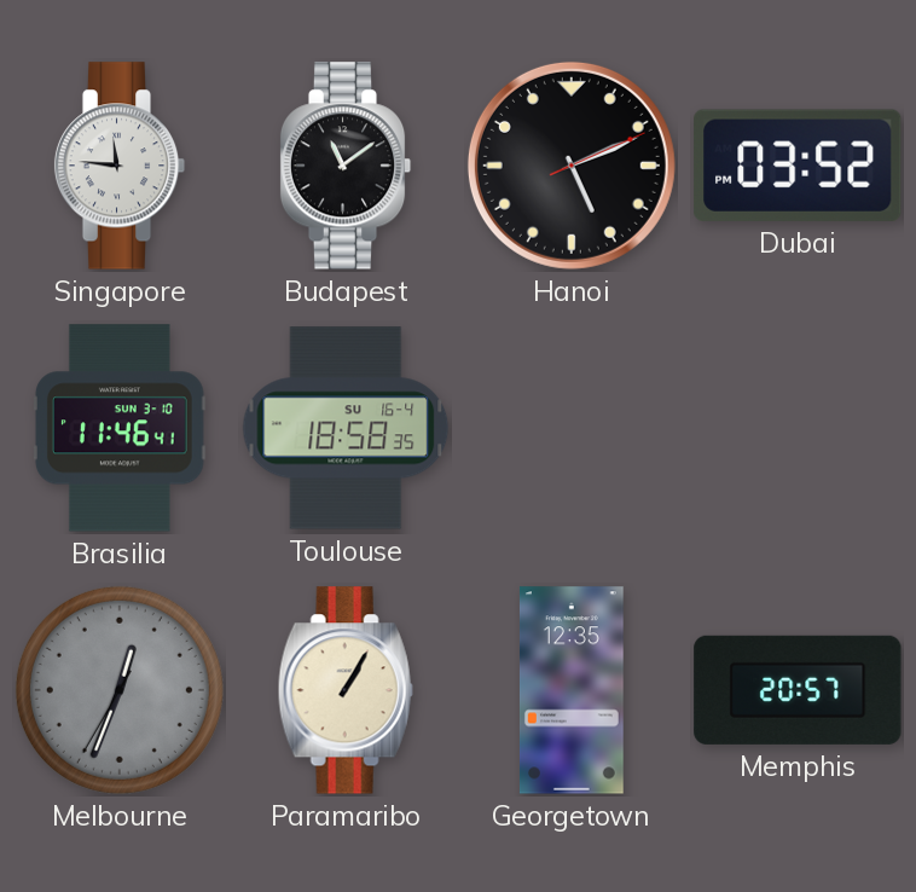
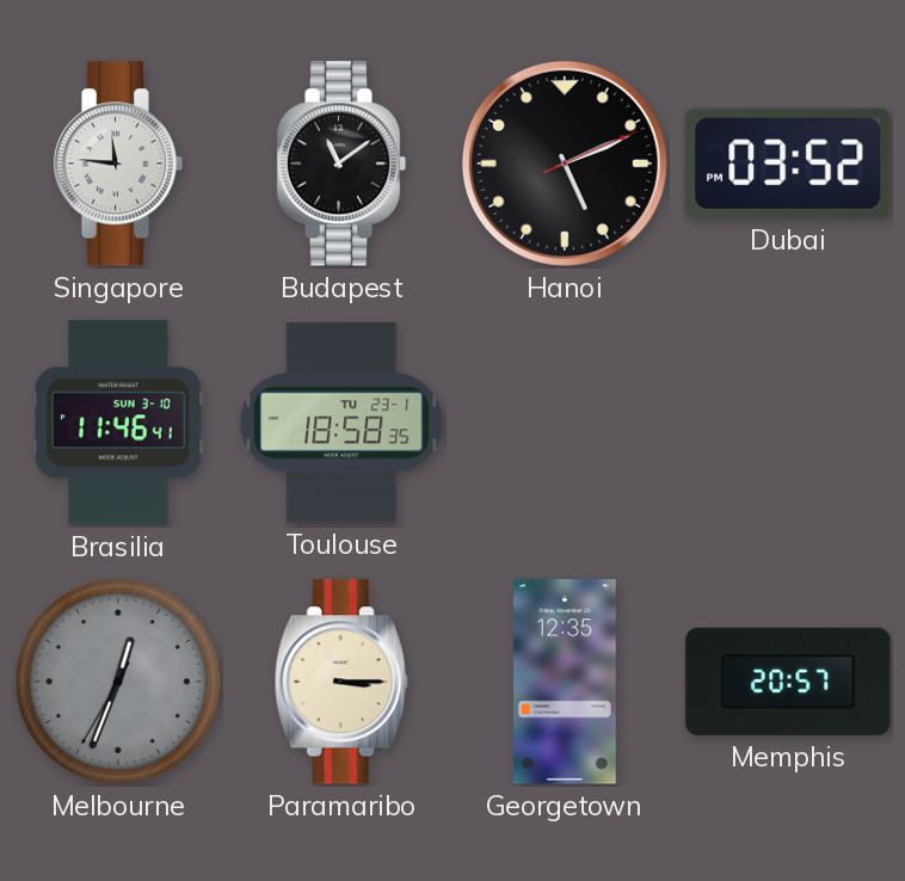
Toulouse date: SU 16-4 -> TU 23-1
Paramaribo: 1:05 -> 3:15
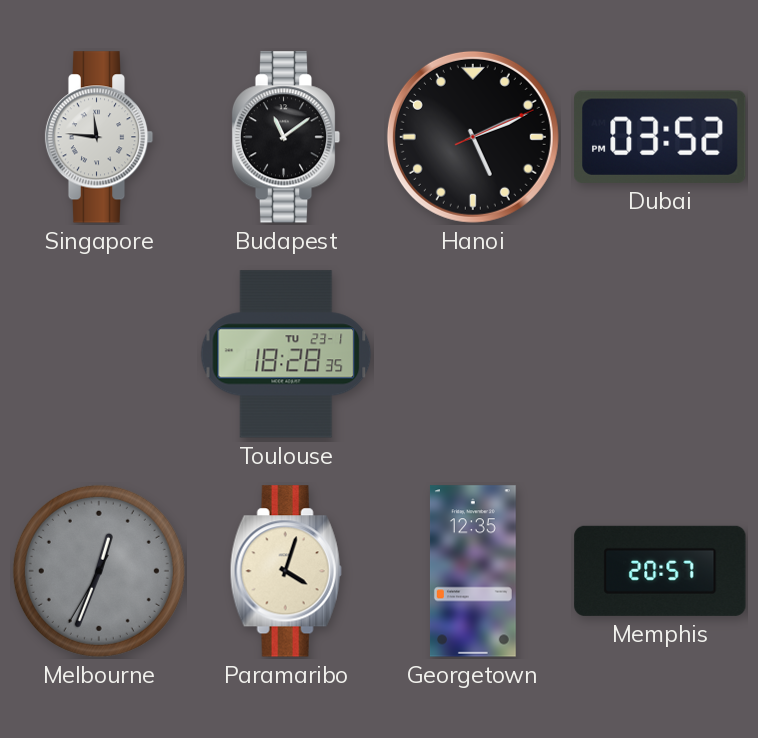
Brasilia: 11:46 -> none
Toulouse: 18:58 -> 18:28
Paramaribo: 3:15 -> 4:03
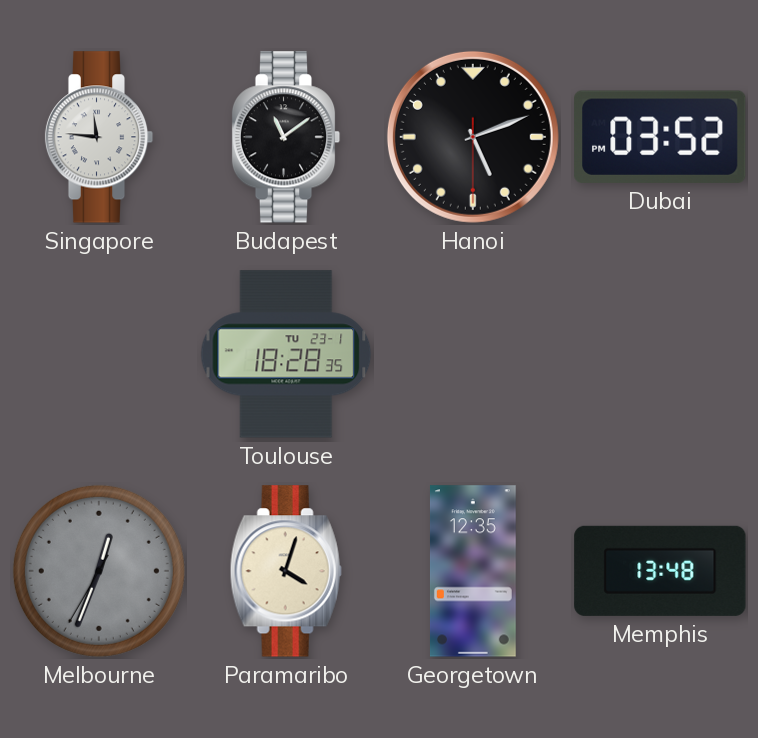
Hanoi: 5:11:11 -> 5:11:30
Memphis: 20:57 -> 13:48
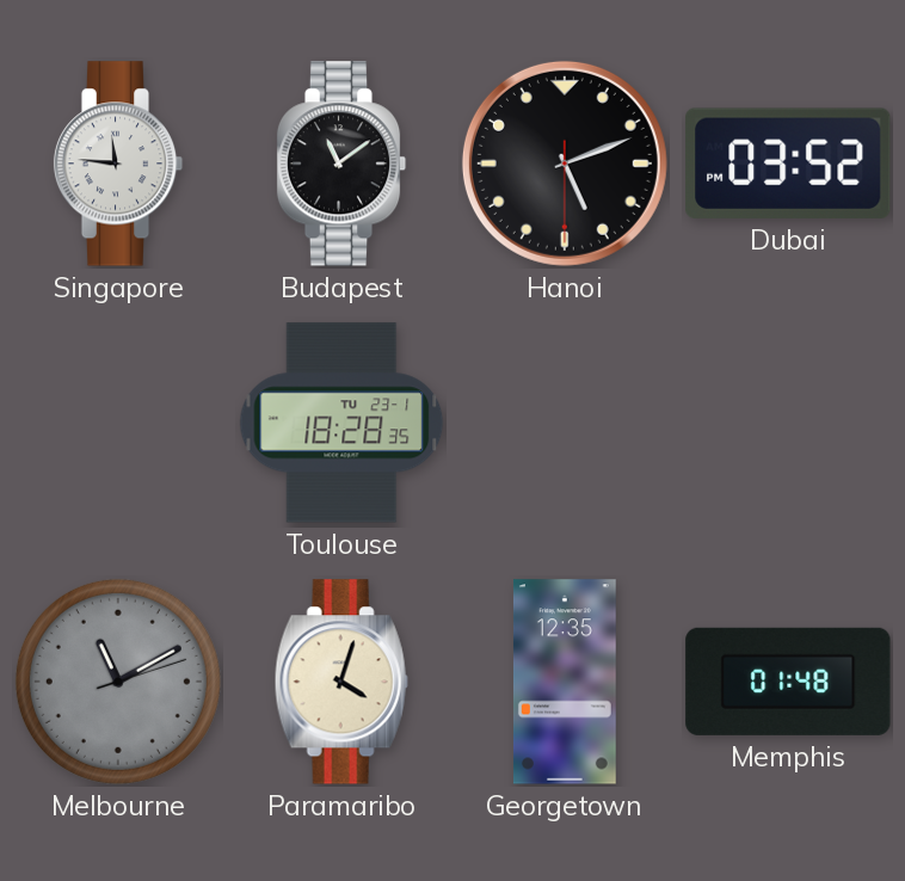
Melbourne: 12:33 -> 11:10
Memphis: 13:48 -> 01:48
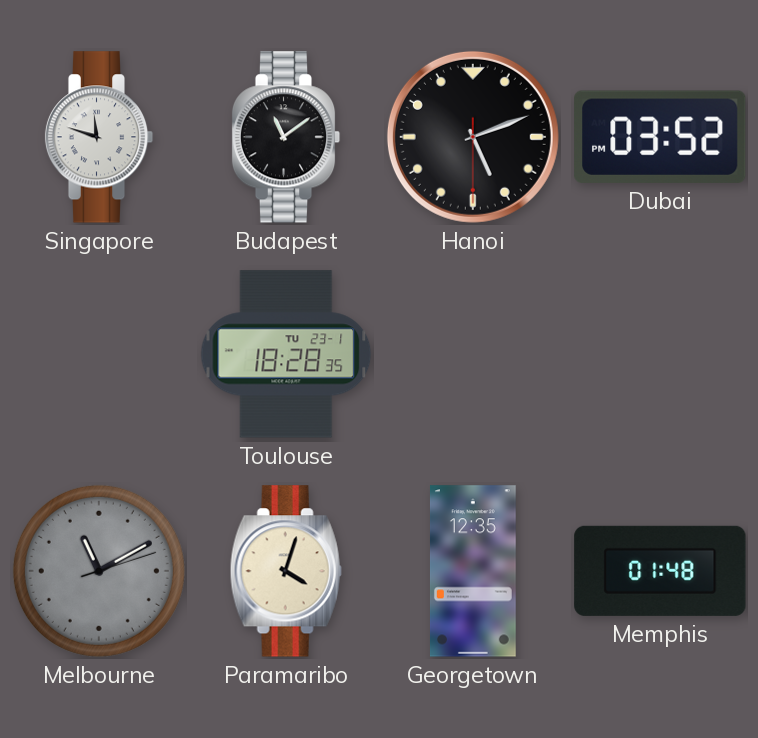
Singapore: 11:46 -> 11:48
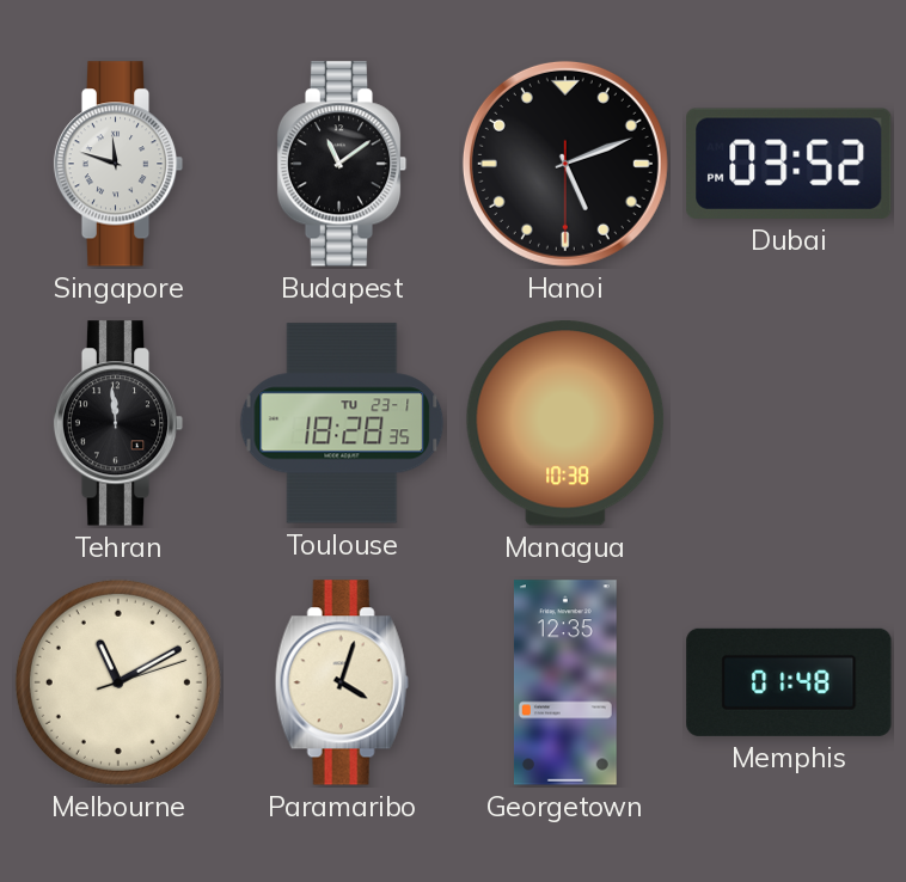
Tehran: none -> 11:59
Managua: none -> 10:38
Melbourne dial: grey -> cream
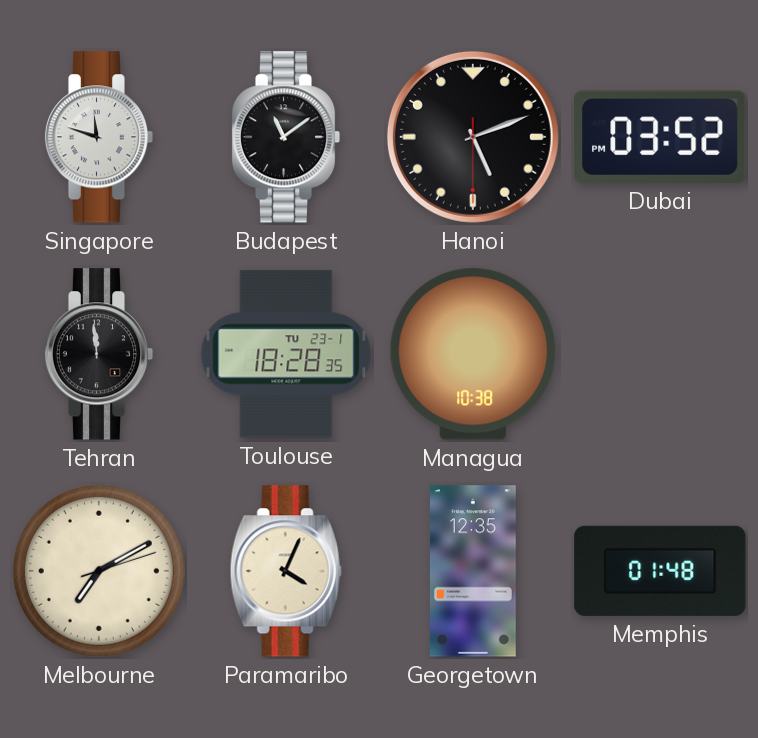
Melbourne: 11:10 -> 7:10
Paramaribo: 4:03 -> 4:04
